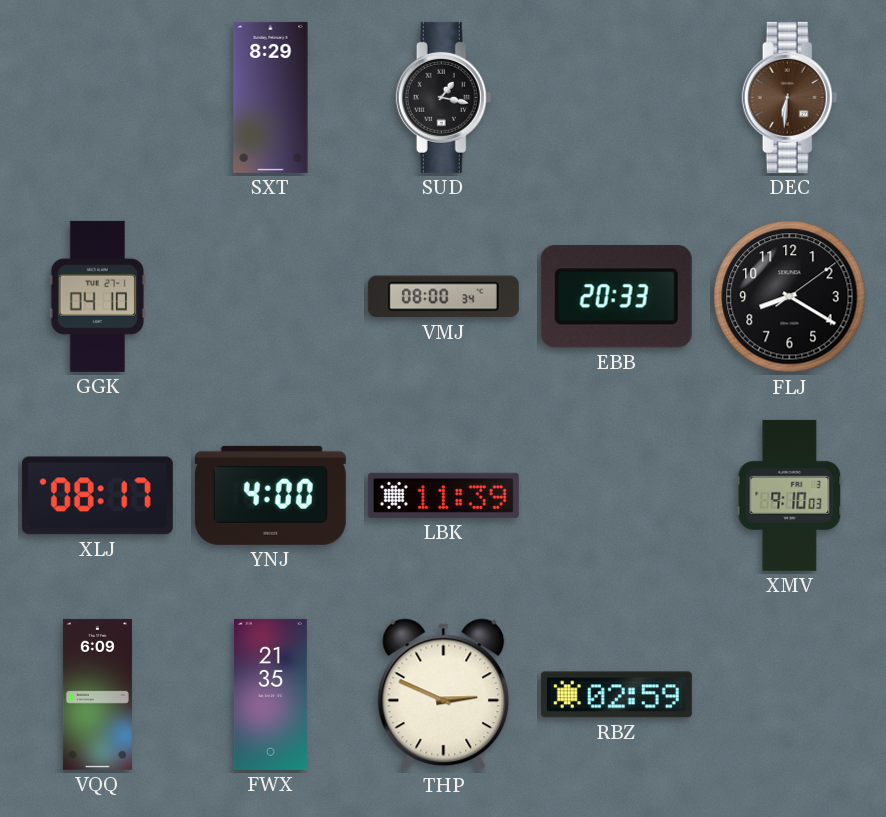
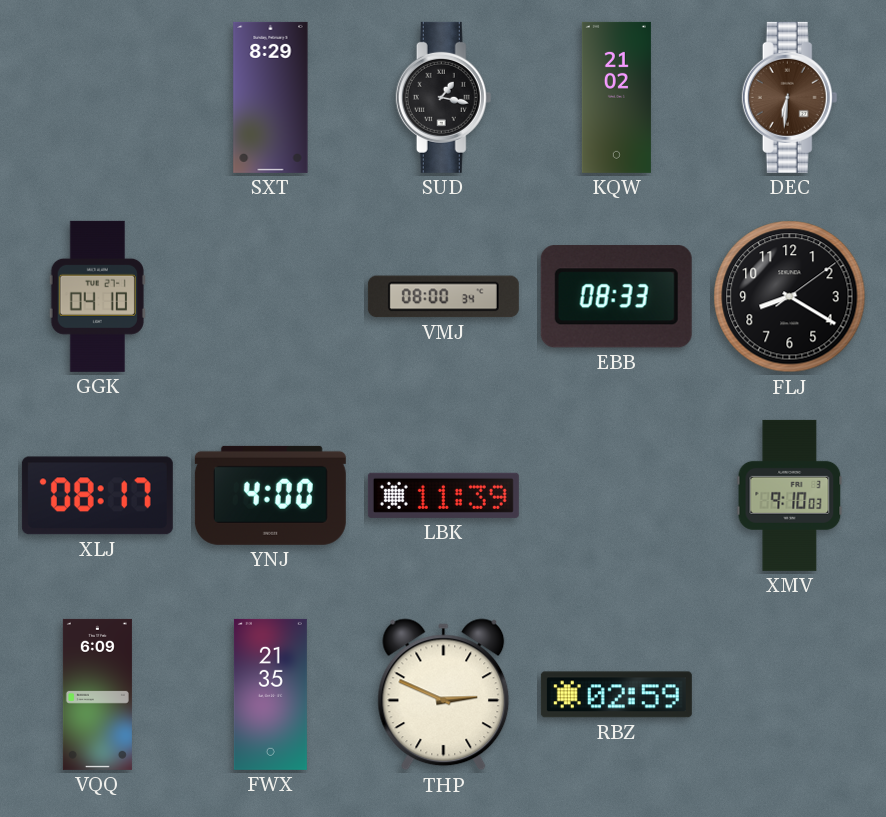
KQW: none -> 21:02
EBB: 20:33 -> 08:33
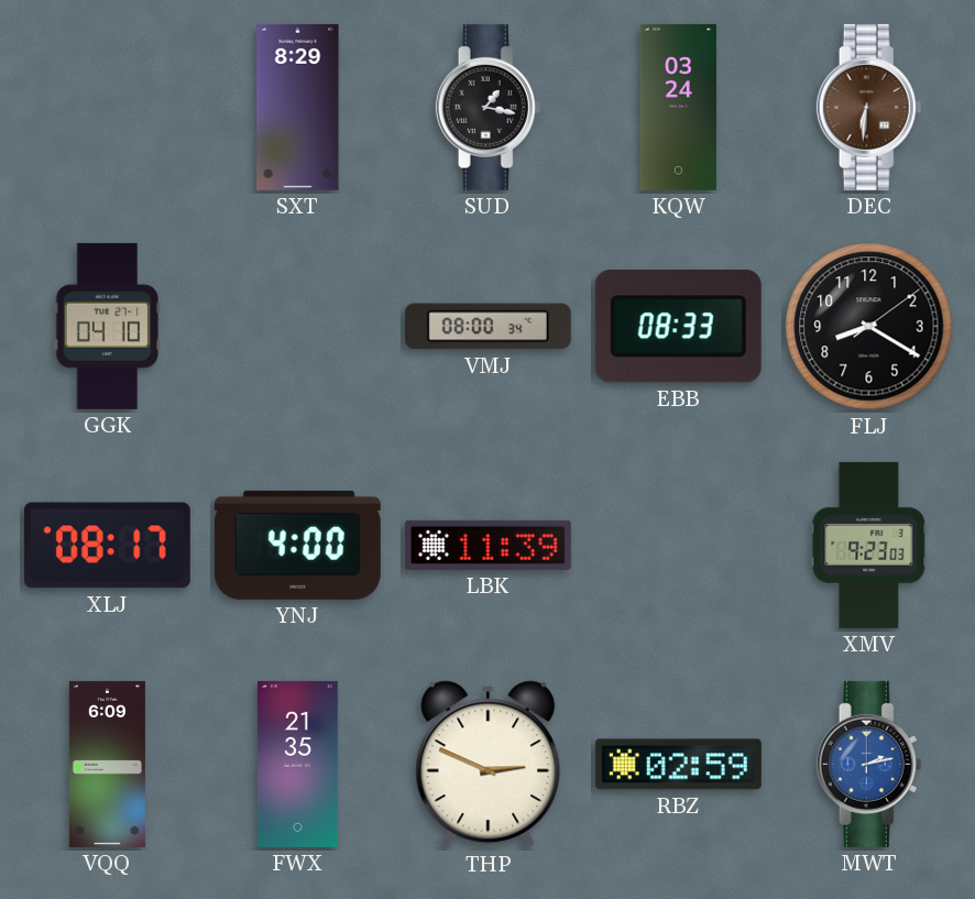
KQW: 21:02 -> 03:24
XMV: 9:10 -> 9:23
MWT: none -> 2:13
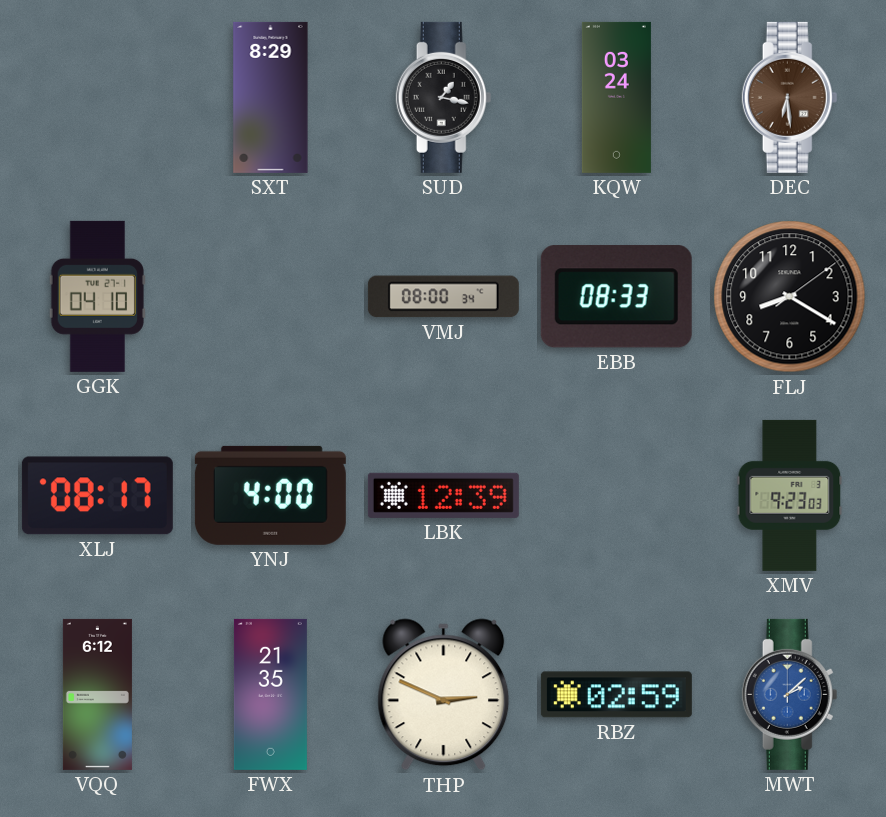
DEC: 6:31 -> 6:29
LBK: 11:39 -> 12:39
VQQ: 6:09 -> 6:12
MWT: 2:13 -> 2:08
